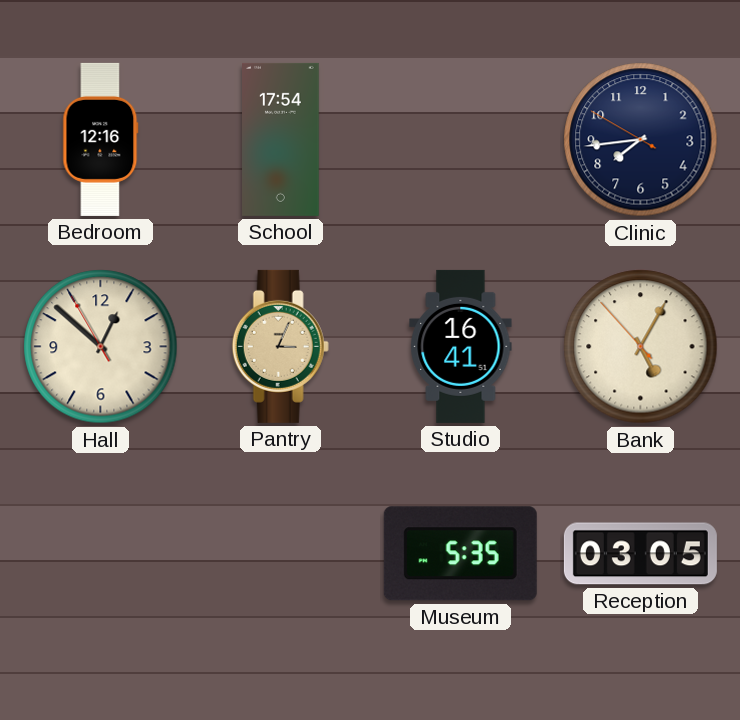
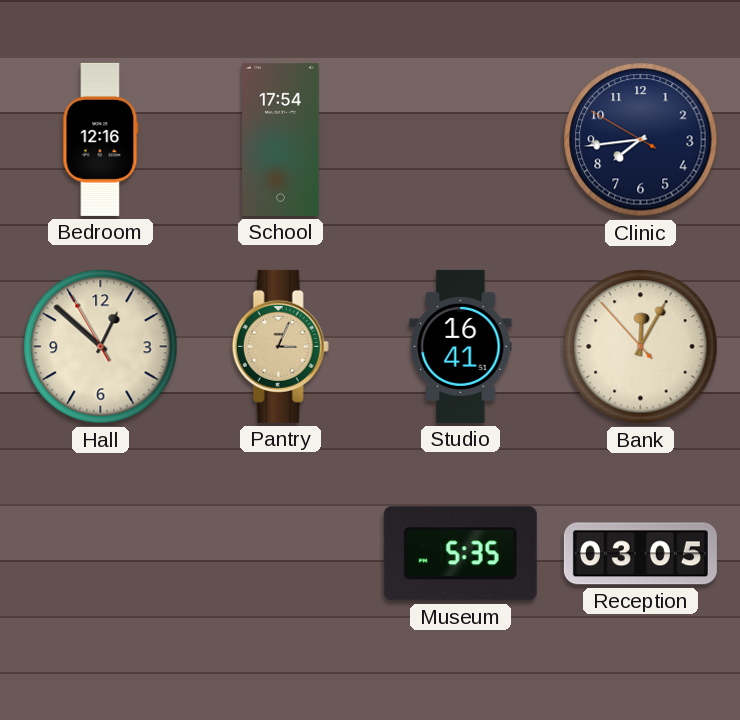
Bank: 5:04 -> 12:04
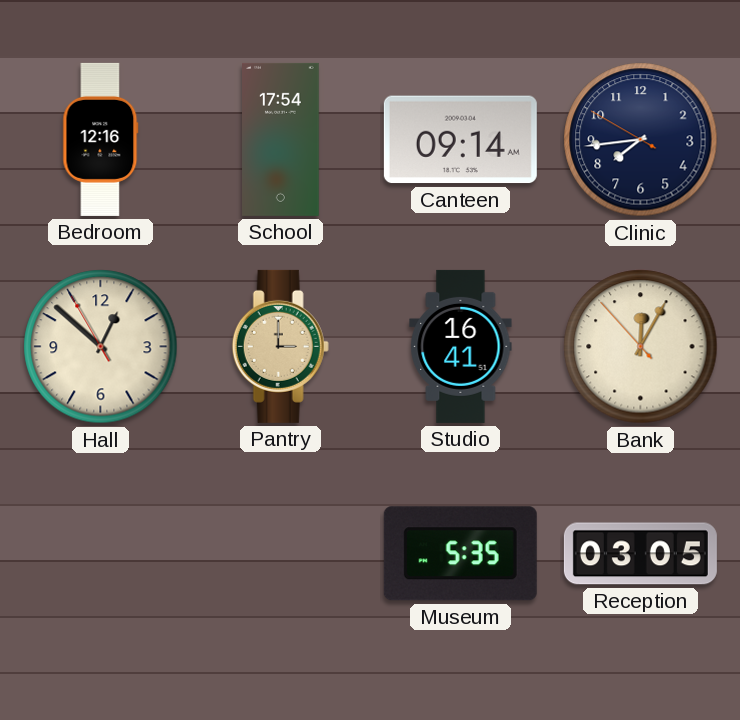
Canteen: none -> 09:14
Pantry: 3:04 -> 3:00
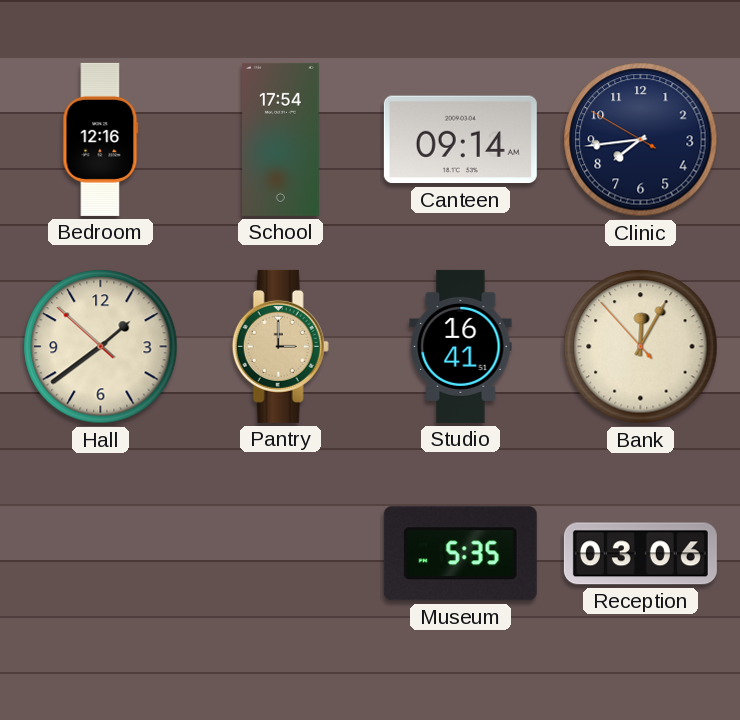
Hall: 12:51 -> 1:38
Reception: 03:05 -> 03:06
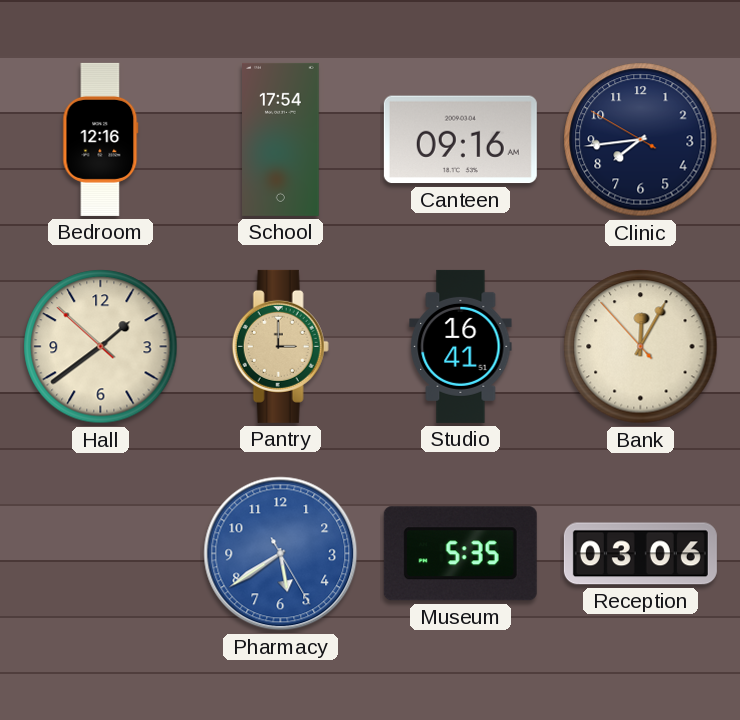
Canteen: 09:14 -> 09:16
Pharmacy: none -> 5:39
